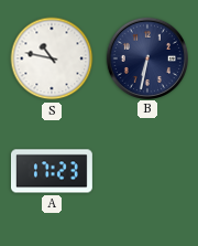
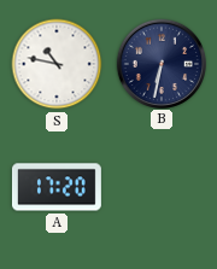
A: 17:23 -> 17:20
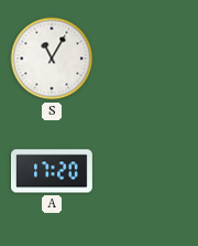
S: 10:47 -> 11:05
B: 6:32 -> none
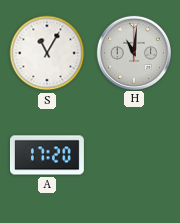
H: none -> 11:01
